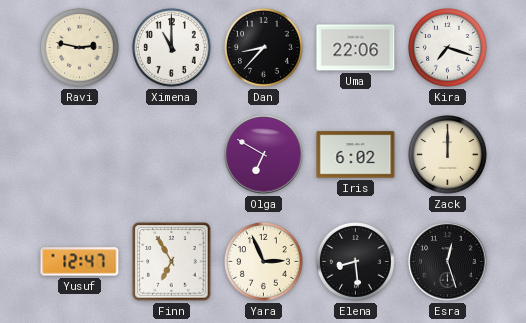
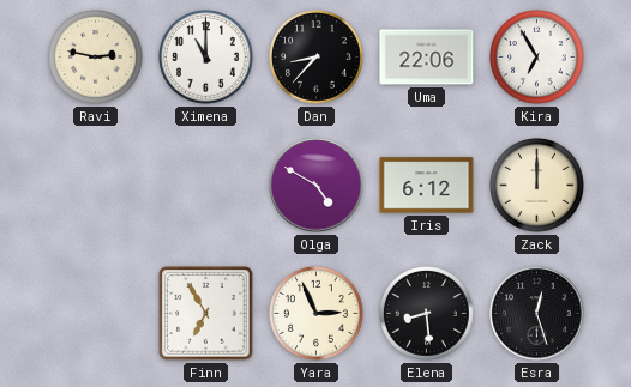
Kira: 7:18 -> 6:55
Olga: 6:50 -> 4:50
Iris: 6:02 -> 6:12
Yusuf: 12:47 -> none
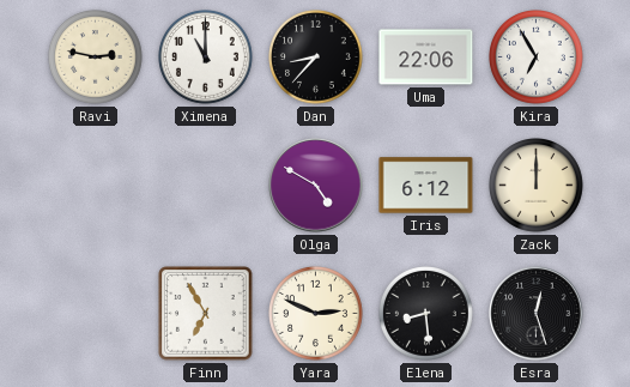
Yara: 2:56 -> 2:49
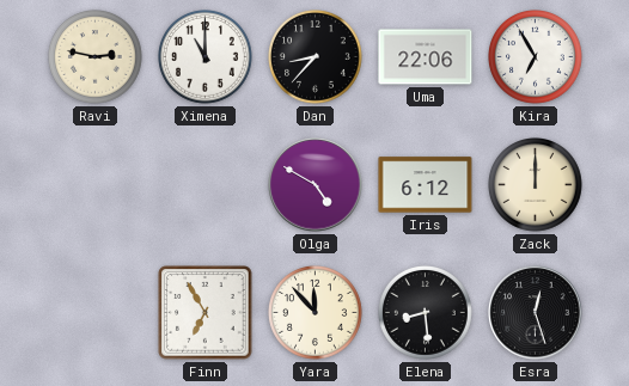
Yara: 2:49 -> 11:53
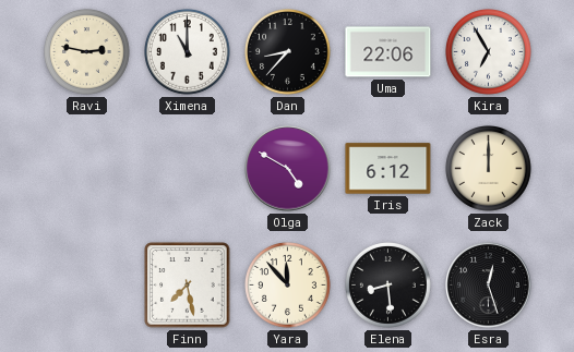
Finn: 6:55 -> 7:28
